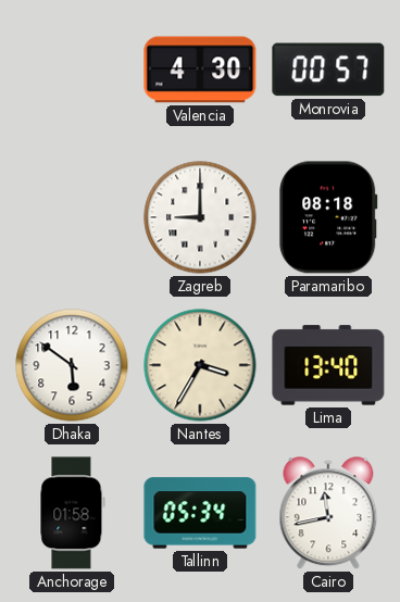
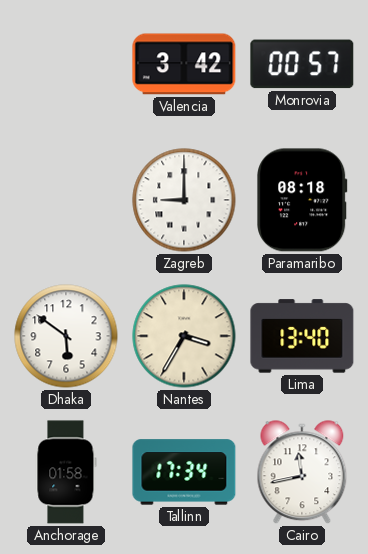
Valencia: 4:30 -> 3:42
Tallinn: 05:34 -> 17:34
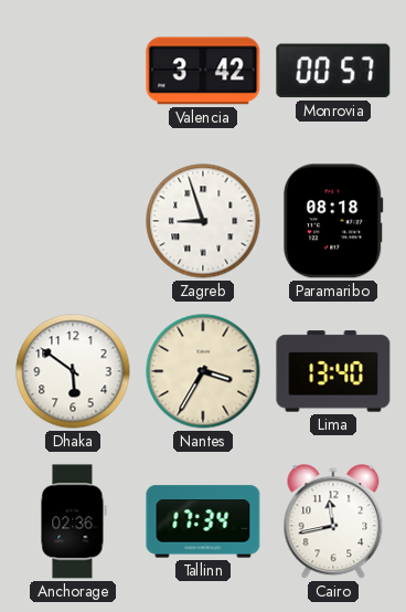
Zagreb: 9:00 -> 8:57
Anchorage: 01:58 -> 02:36
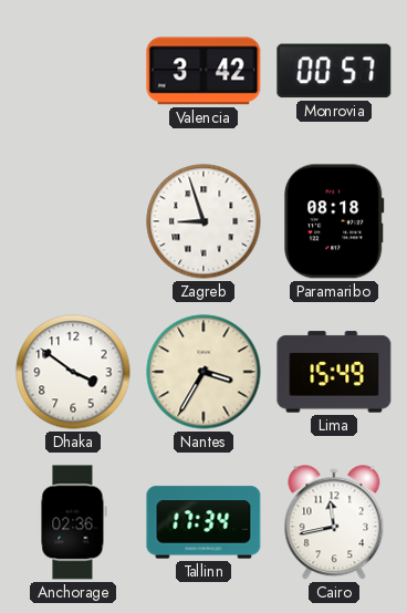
Dhaka: 5:51 -> 3:51
Lima: 13:40 -> 15:49
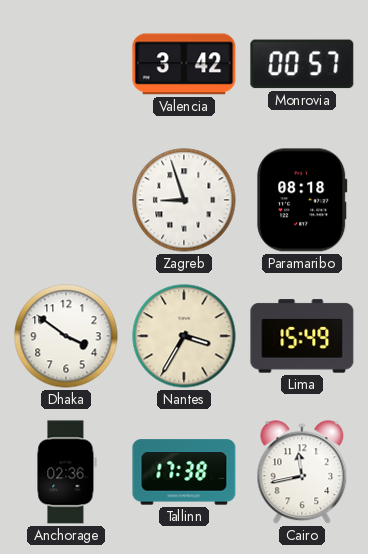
Tallinn: 17:34 -> 17:38
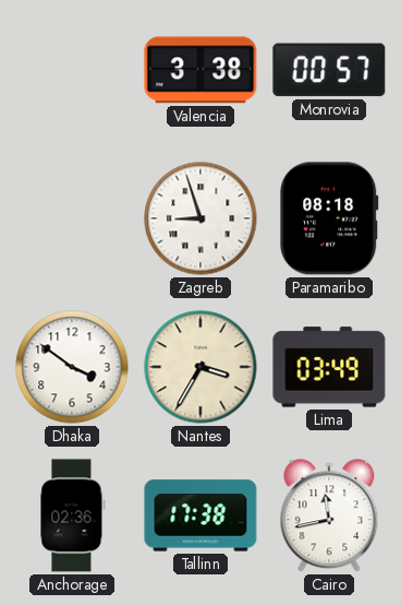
Valencia: 3:42 -> 3:38
Lima: 15:49 -> 03:49
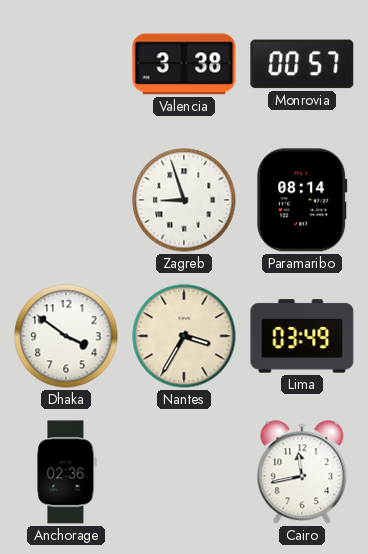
Paramaribo: 08:18 -> 08:14
Tallinn: 17:38 -> none
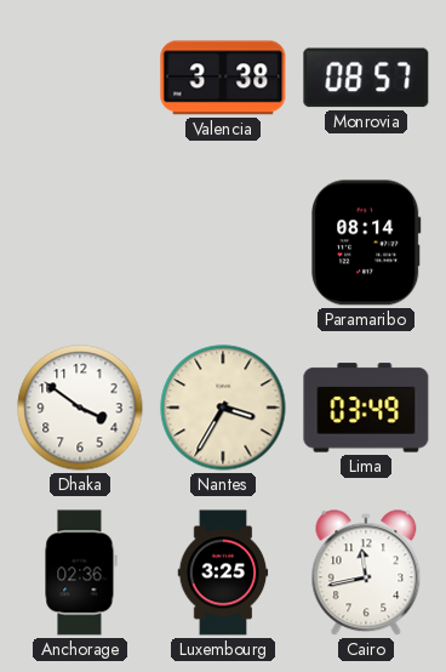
Monrovia: 00:57 -> 08:57
Zagreb: 8:57 -> none
Luxembourg: none -> 3:25
